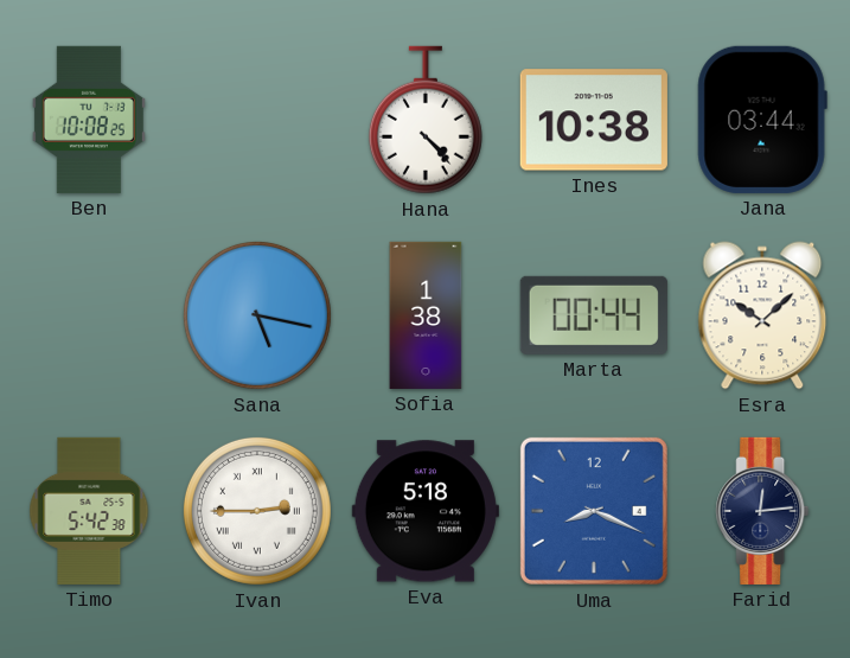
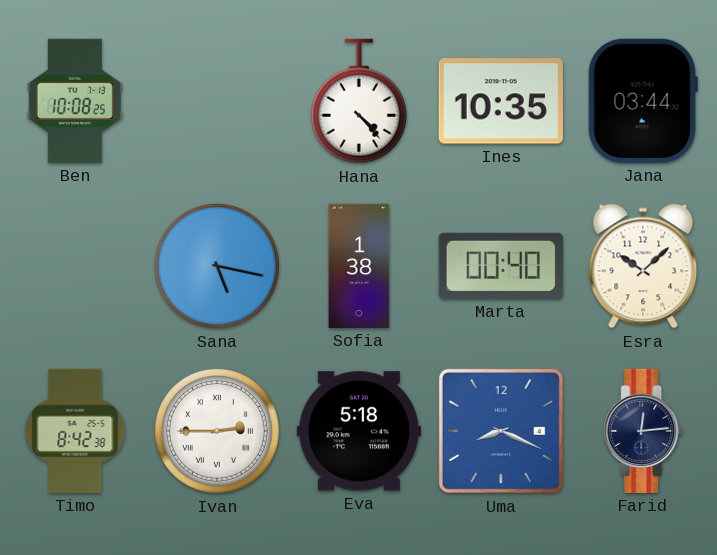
Ines: 10:38 -> 10:35
Marta: 00:44 -> 00:40
Timo: 5:42 -> 8:42
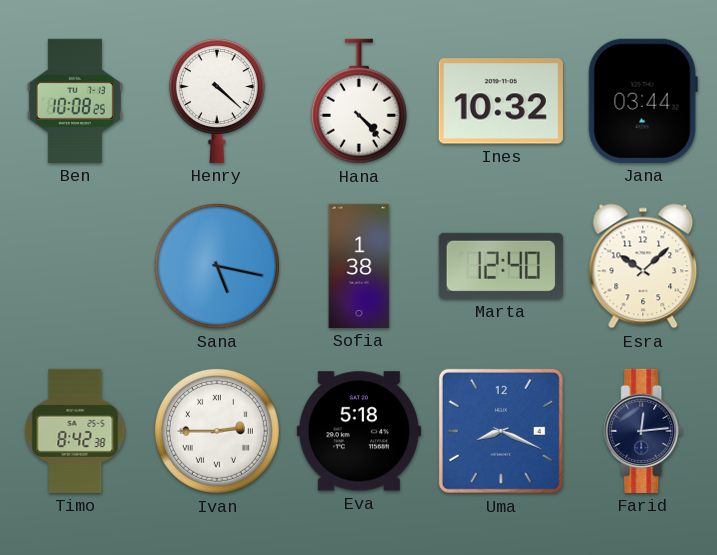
Henry: none -> 4:22
Ines: 10:35 -> 10:32
Marta: 00:40 -> 12:40
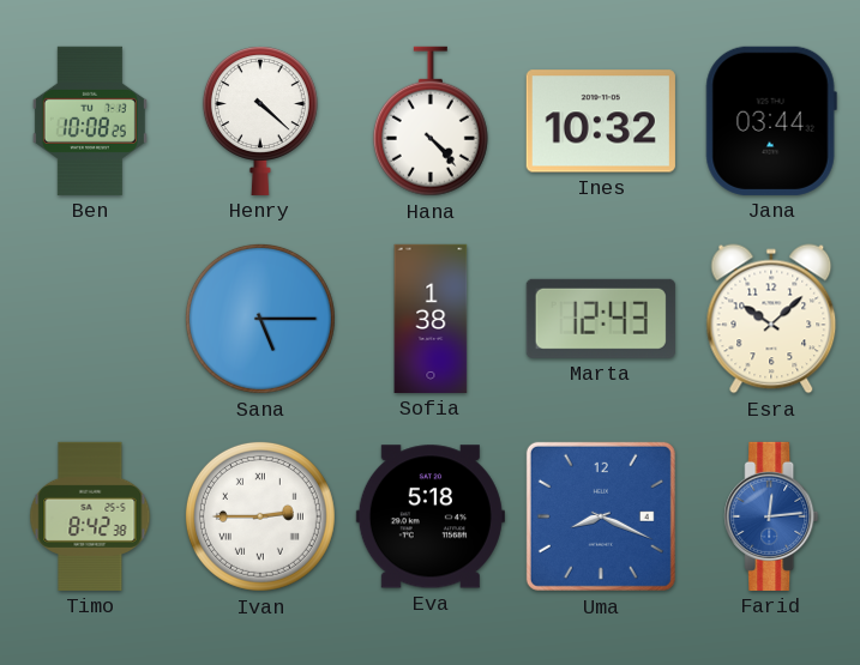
Sana: 5:17 -> 5:15
Marta: 12:40 -> 12:43
Farid dial: navy -> blue
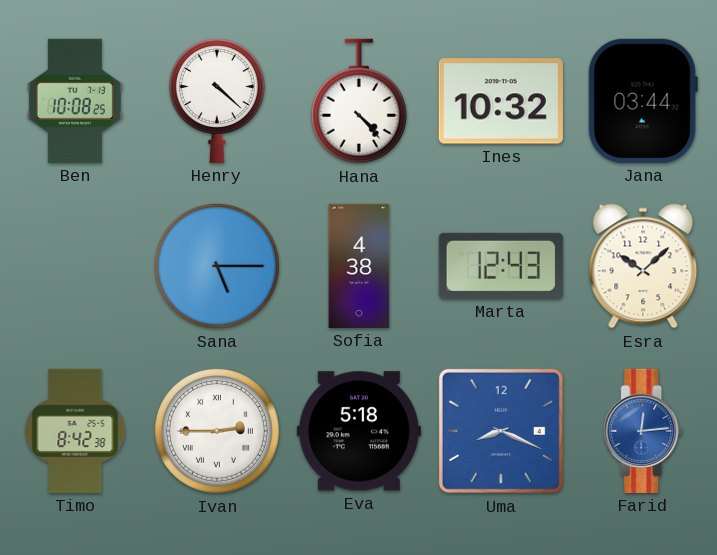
Sofia: 1:38 -> 4:38
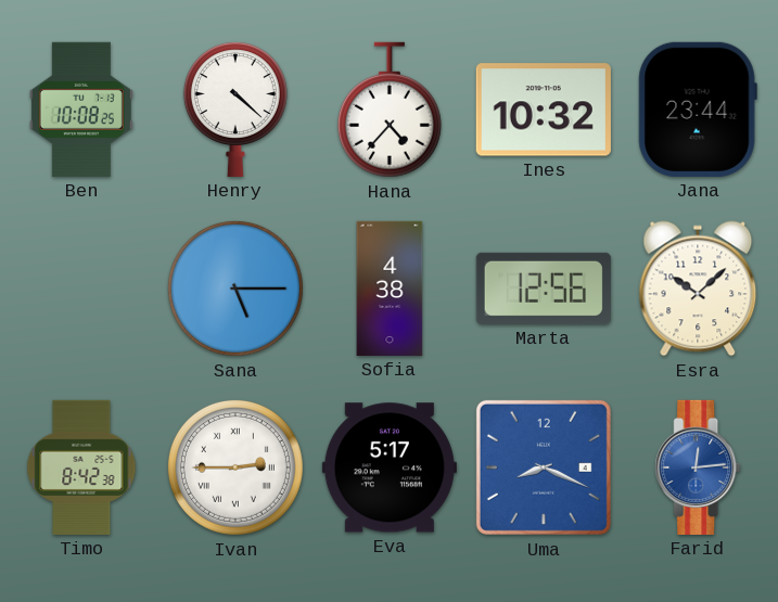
Hana: 4:23 -> 4:37
Jana: 03:44 -> 23:44
Marta: 12:43 -> 12:56
Eva: 5:18 -> 5:17
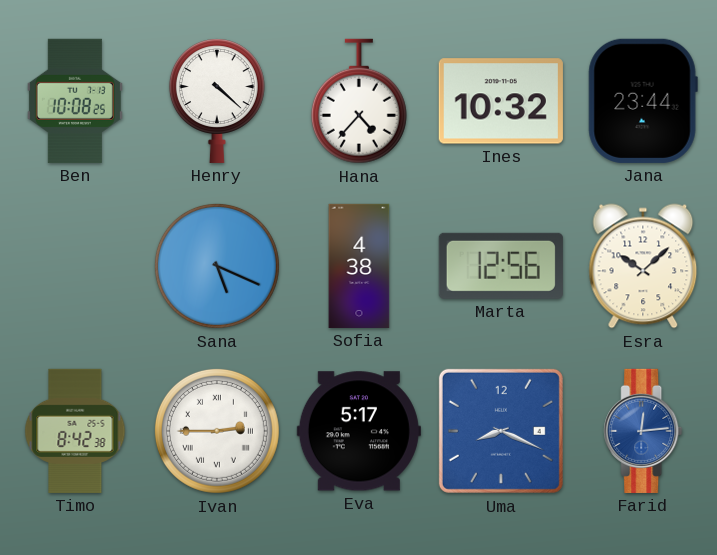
Sana: 5:15 -> 5:19
